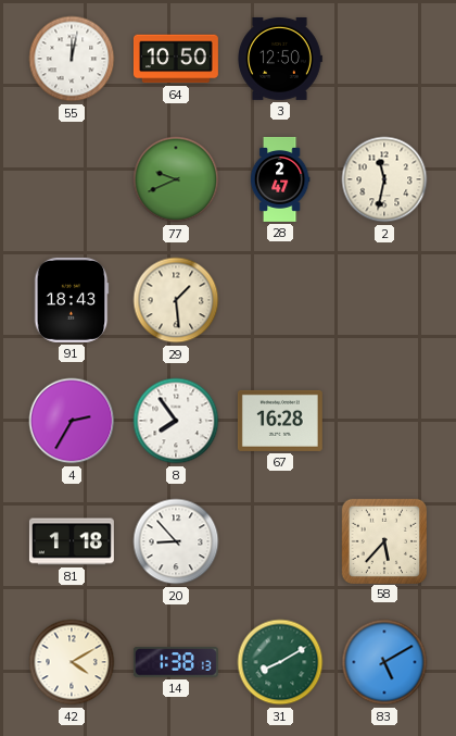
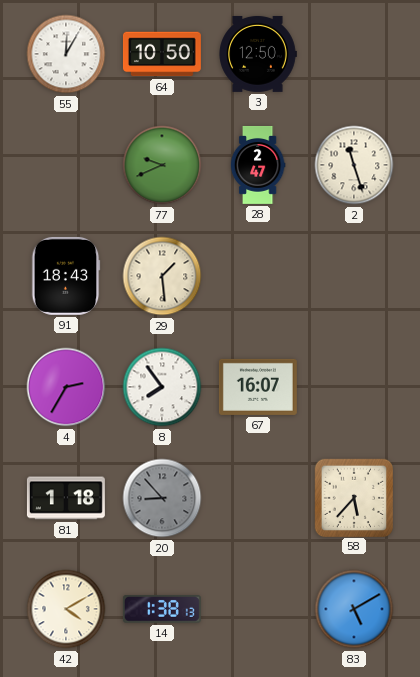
55: 12:02 -> 12:05
2: 11:32 -> 11:27
67: 16:28 -> 16:07
20 dial: white -> grey
31: 8:10 -> none
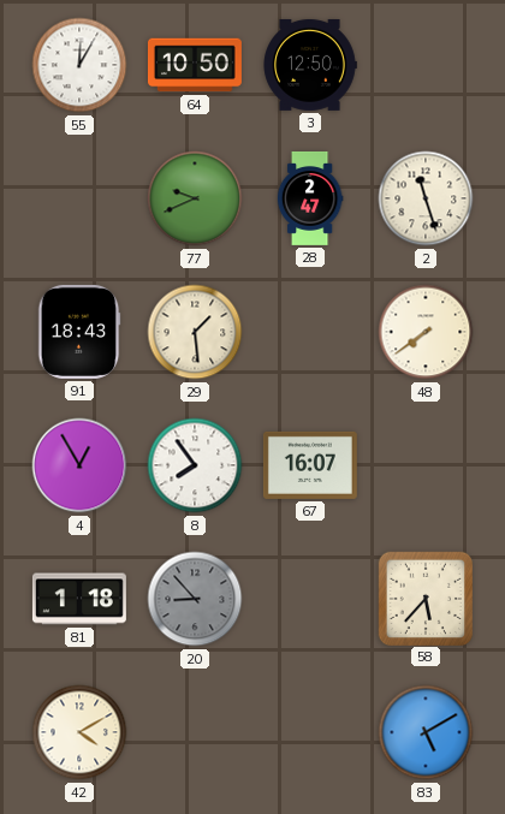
48: none -> 7:39
4: 2:35 -> 12:55
14: 1:38 -> none
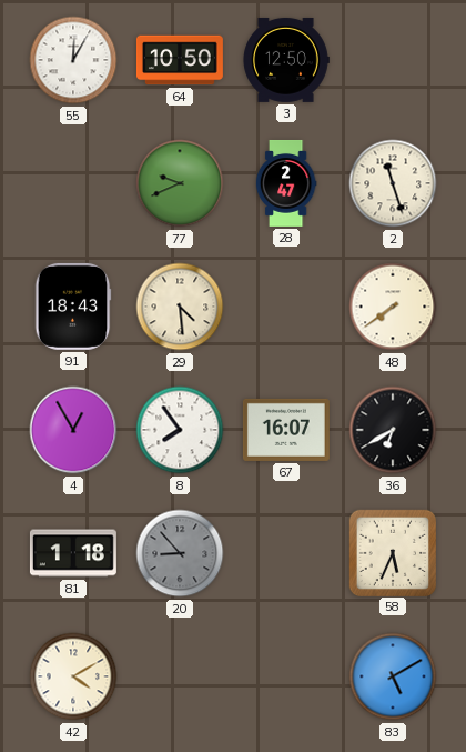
29: 1:29 -> 4:29
36: none -> 6:40
58: 5:37 -> 5:34
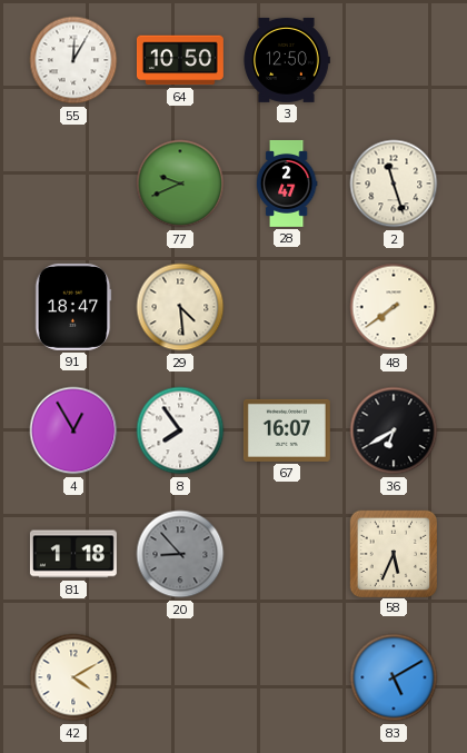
91: 18:43 -> 18:47
